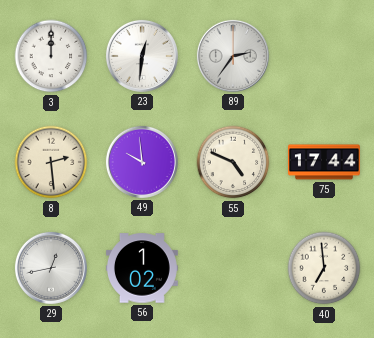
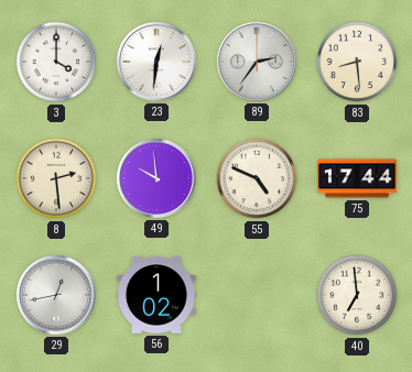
3: 12:00 -> 4:00
83: none -> 8:29
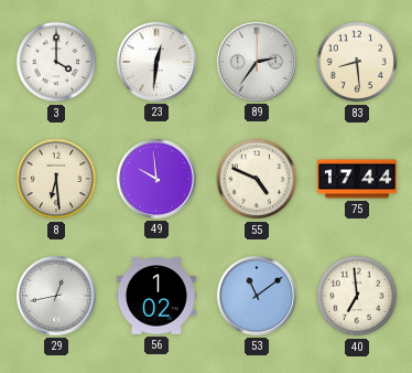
8: 2:29 -> 6:29
53: none -> 11:09
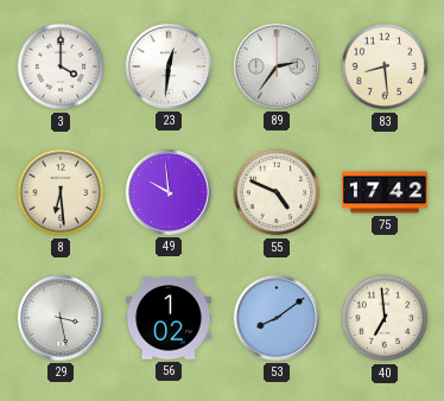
75: 17:44 -> 17:42
29: 12:43 -> 3:28
53: 11:09 -> 8:09
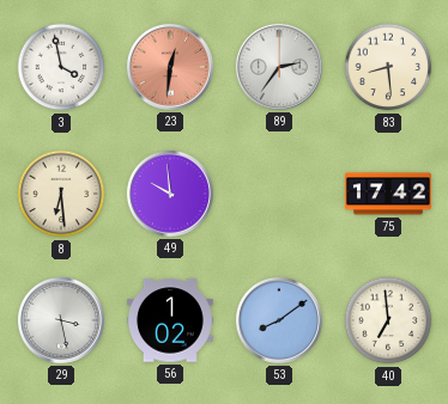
3: 4:00 -> 3:58
23 dial: white -> salmon
55: 4:49 -> none
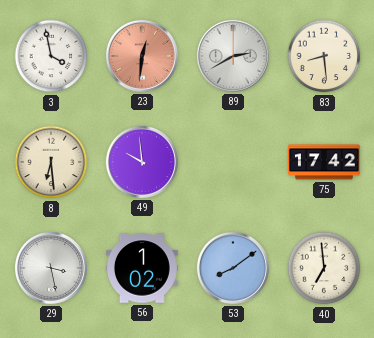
89: 2:36 -> 2:40
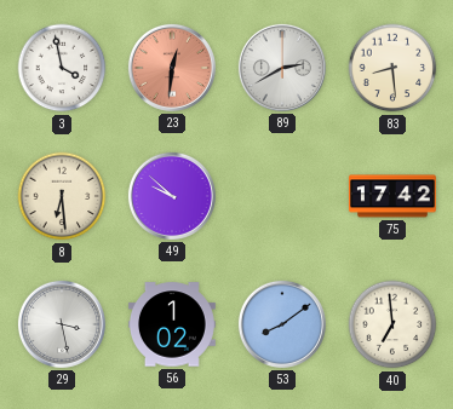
49: 9:59 -> 9:52
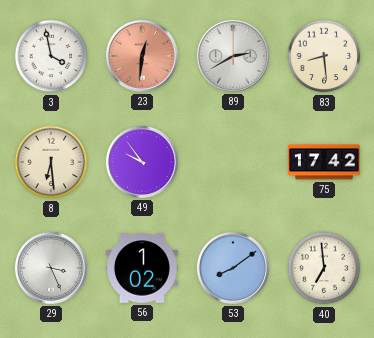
49: 9:52 -> 9:54
29: 3:28 -> 3:26
